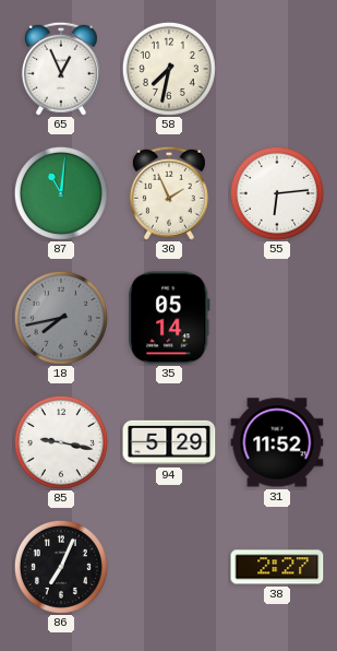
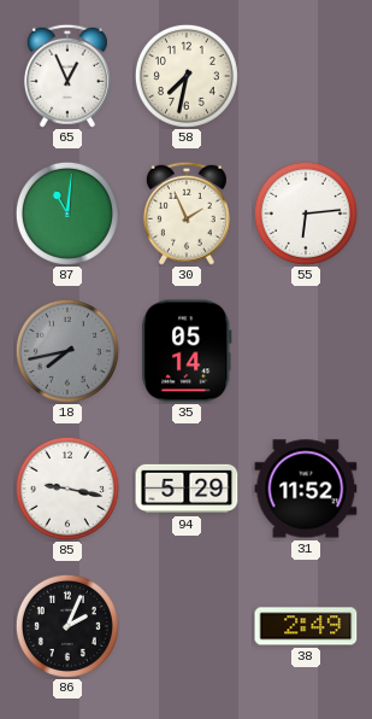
86: 7:04 -> 2:04
38: 2:27 -> 2:49
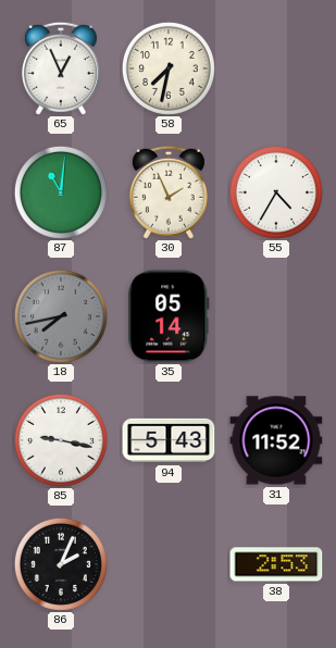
55: 6:14 -> 4:35
94: 5:29 -> 5:43
38: 2:49 -> 2:53
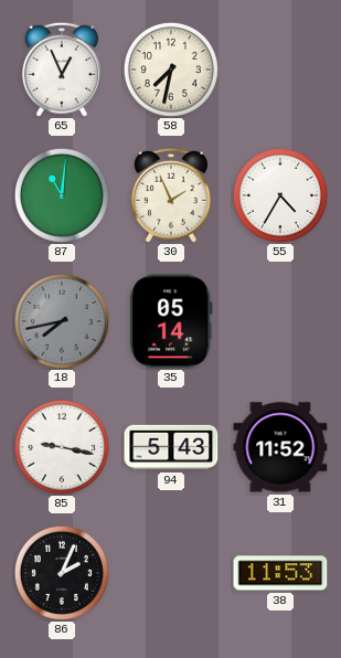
38: 2:53 -> 11:53
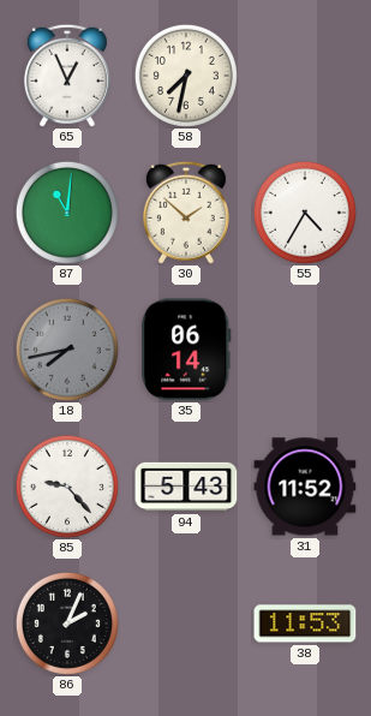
30: 1:56 -> 1:52
35: 05:14 -> 06:14
85: 9:17 -> 9:23
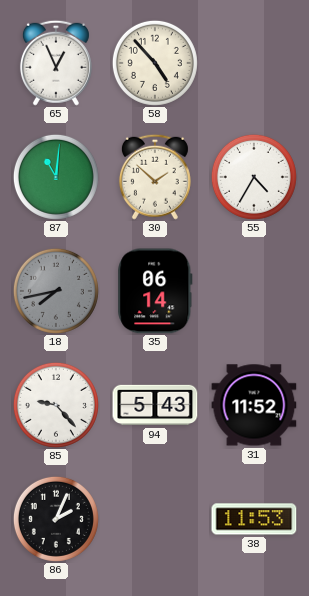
58: 7:32 -> 4:53
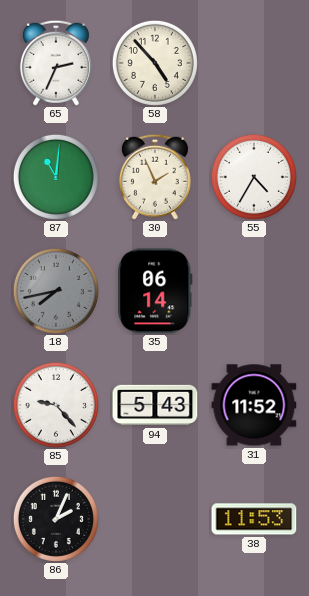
65: 12:56 -> 2:34
30: 1:52 -> 1:56
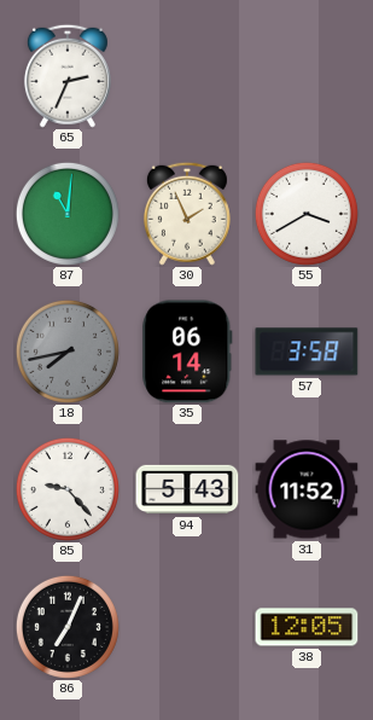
58: 4:53 -> none
55: 4:35 -> 3:40
57: none -> 3:58
86: 2:04 -> 7:04
38: 11:53 -> 12:05
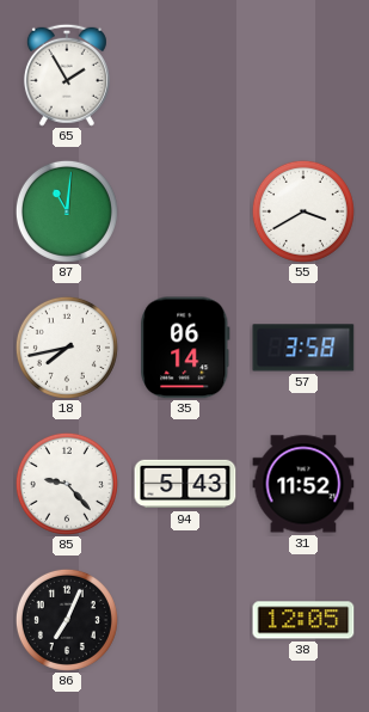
65: 2:34 -> 1:55
30: 1:56 -> none
18 dial: grey -> white
